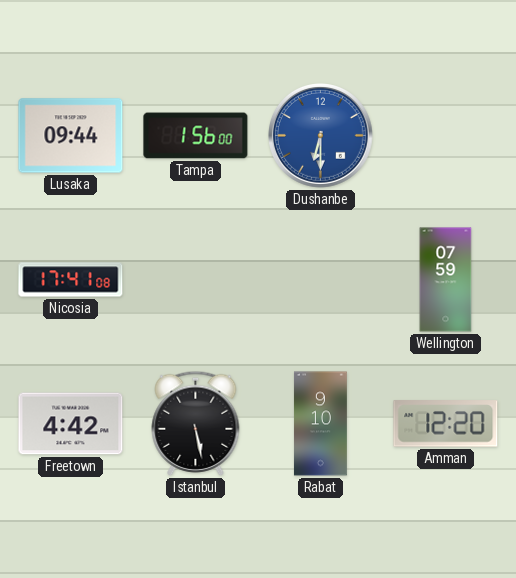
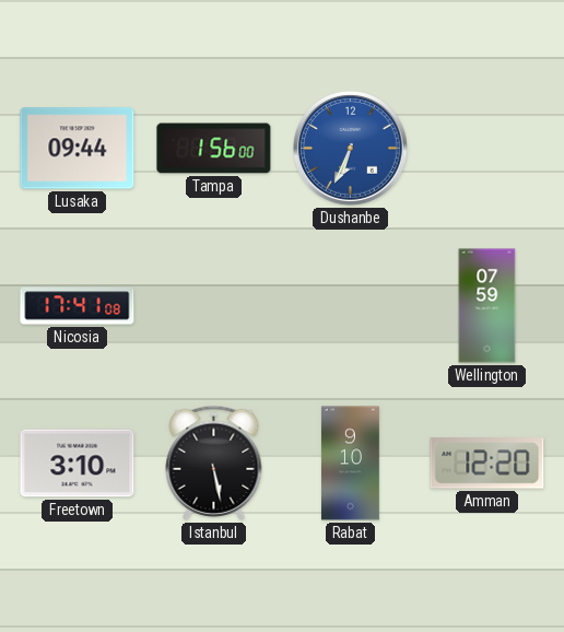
Dushanbe: 6:30 -> 6:34
Freetown: 4:42 -> 3:10
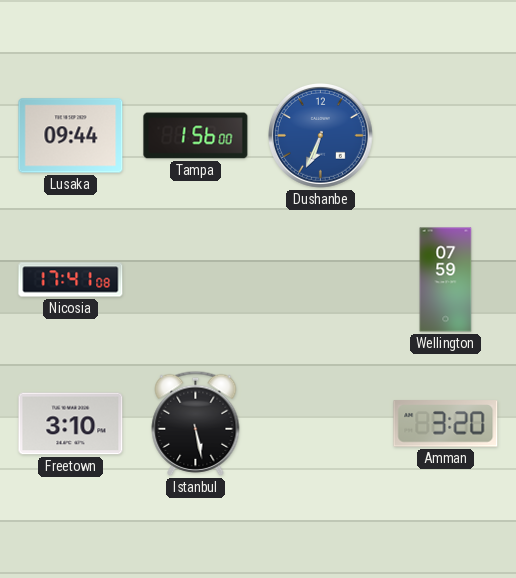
Rabat: 9:10 -> none
Amman: 12:20 -> 3:20
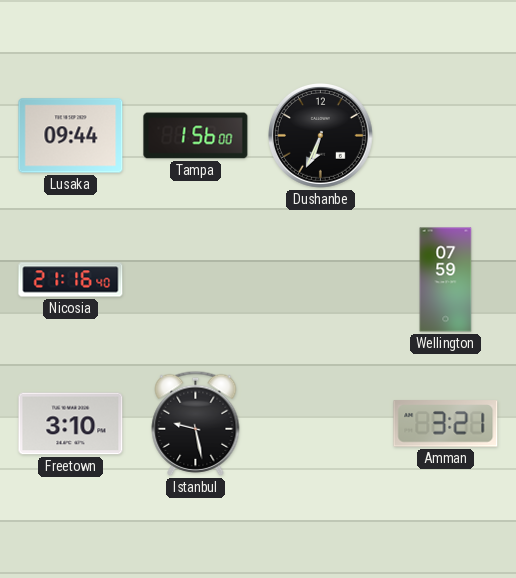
Dushanbe dial: blue -> black
Nicosia: 17:41 -> 21:16
Istanbul: 5:28 -> 9:28
Amman: 3:20 -> 3:21
